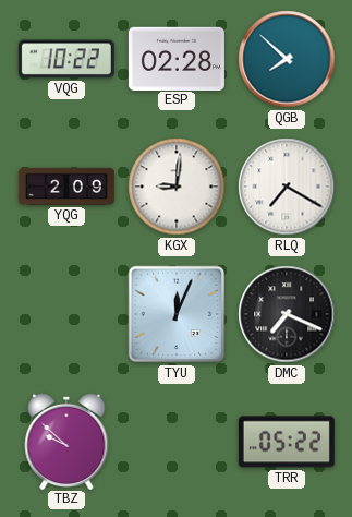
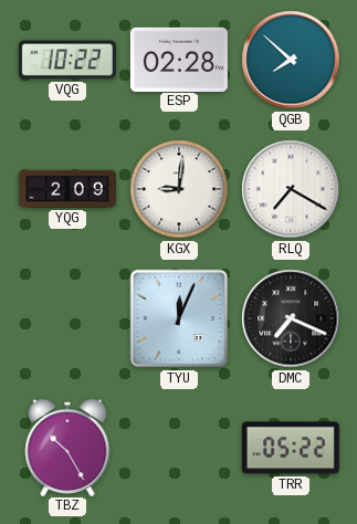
TBZ: 9:52 -> 10:25
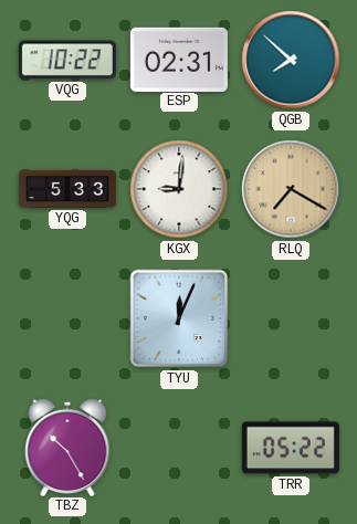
ESP: 02:28 -> 02:31
YQG: 2:09 -> 5:33
RLQ dial: white -> champagne
DMC: 7:19 -> none
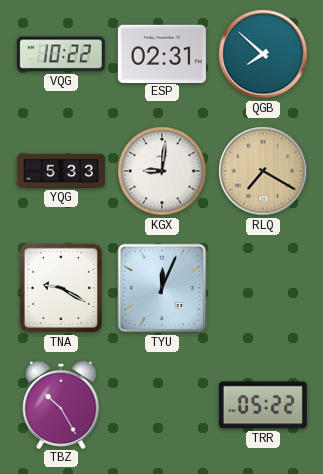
TNA: none -> 9:20
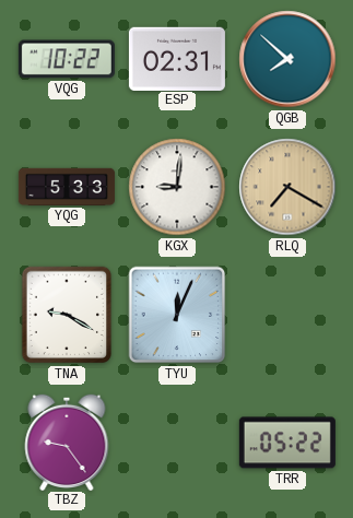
TBZ: 10:25 -> 9:24
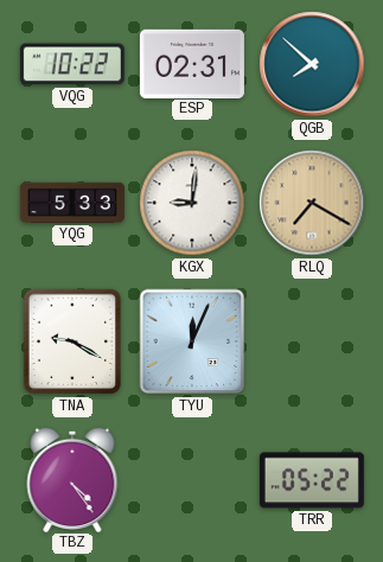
TBZ: 9:24 -> 4:24
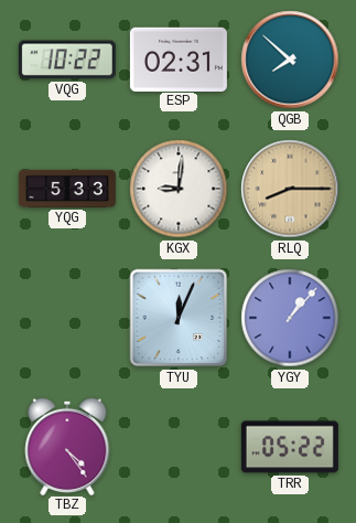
RLQ: 7:20 -> 8:15
TNA: 9:20 -> none
YGY: none -> 1:07
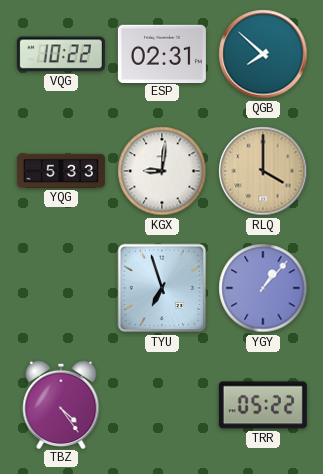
RLQ: 8:15 -> 4:00
TYU: 12:04 -> 6:57
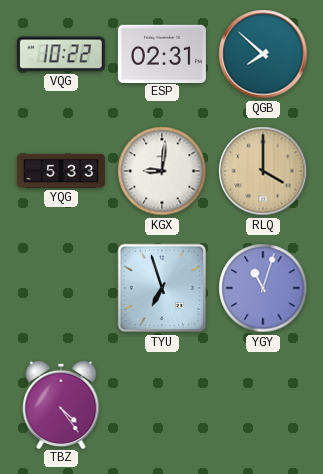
YGY: 1:07 -> 11:03
TRR: 05:22 -> none
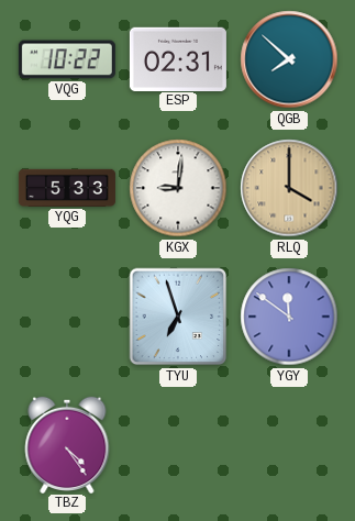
YGY: 11:03 -> 11:51
